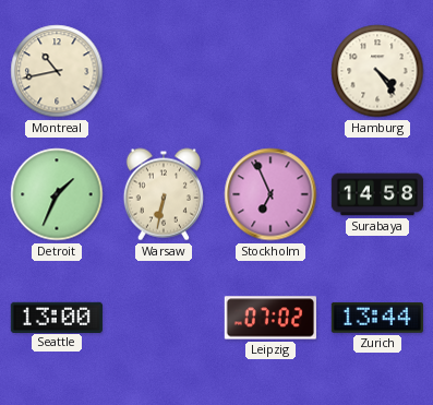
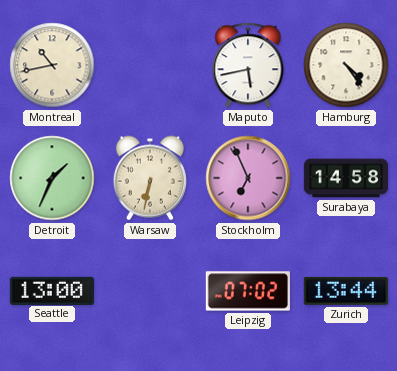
Maputo: none -> 5:43
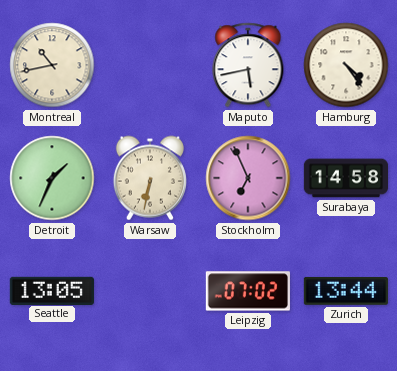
Seattle: 13:00 -> 13:05
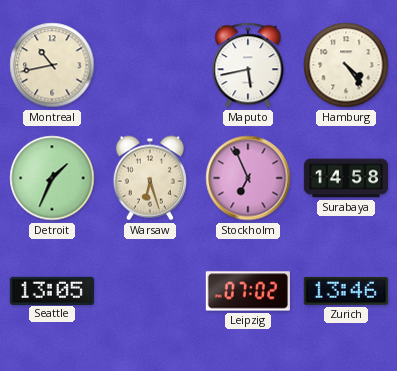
Warsaw: 6:32 -> 6:27
Zurich: 13:44 -> 13:46
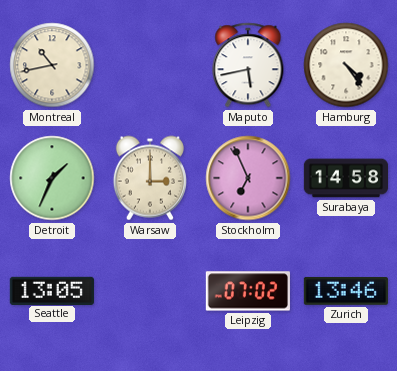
Warsaw: 6:27 -> 3:00
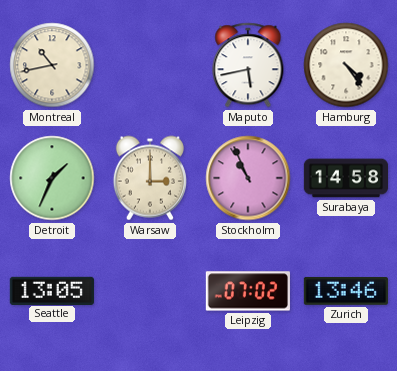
Stockholm: 6:56 -> 10:56
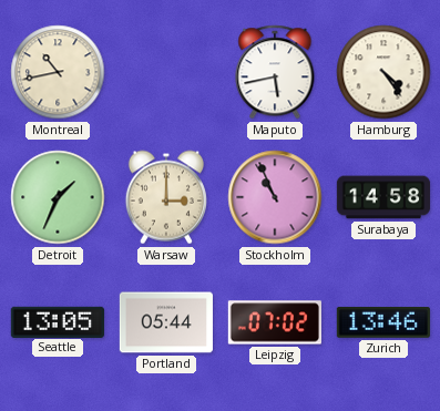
Portland: none -> 05:44
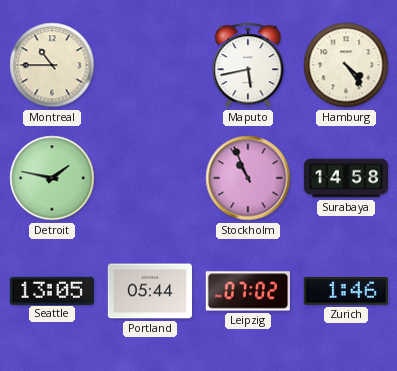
Montreal: 10:43 -> 10:45
Detroit: 1:34 -> 1:47
Warsaw: 3:00 -> none
Zurich: 13:46 -> 1:46
